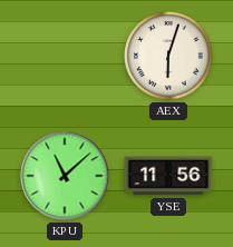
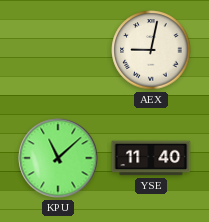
AEX: 6:03 -> 9:02
YSE: 11:56 -> 11:40
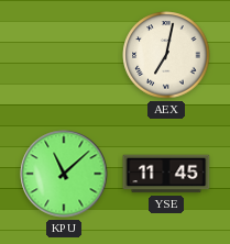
AEX: 9:02 -> 7:02
YSE: 11:40 -> 11:45
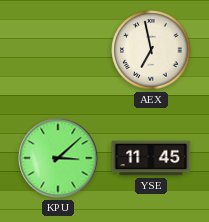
AEX: 7:02 -> 6:58
KPU: 11:08 -> 3:08
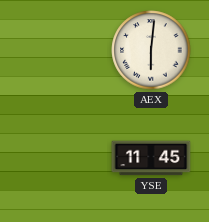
AEX: 6:58 -> 6:01
KPU: 3:08 -> none
